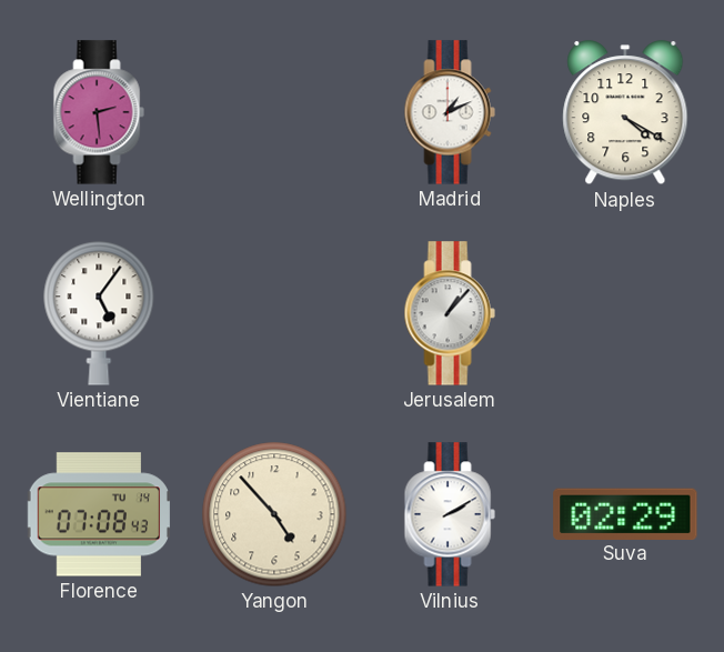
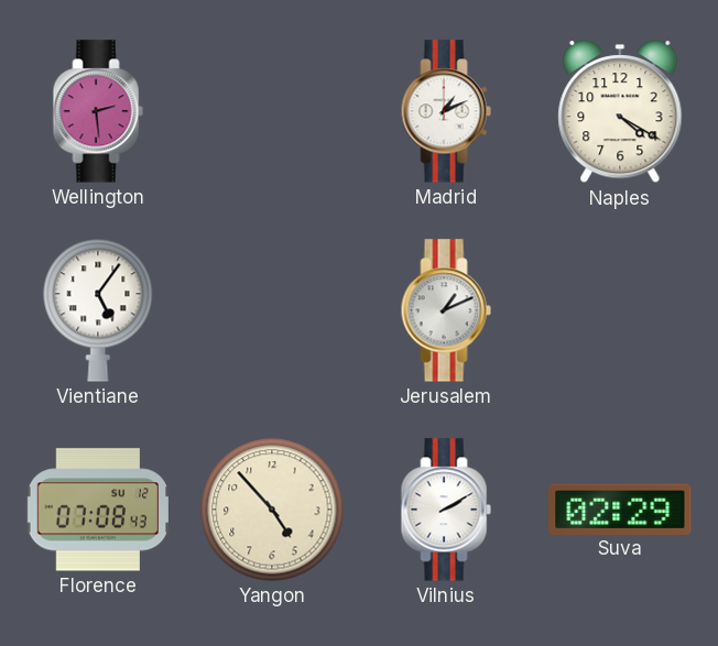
Jerusalem: 1:07 -> 1:11
Florence date: TU 14 -> SU 12
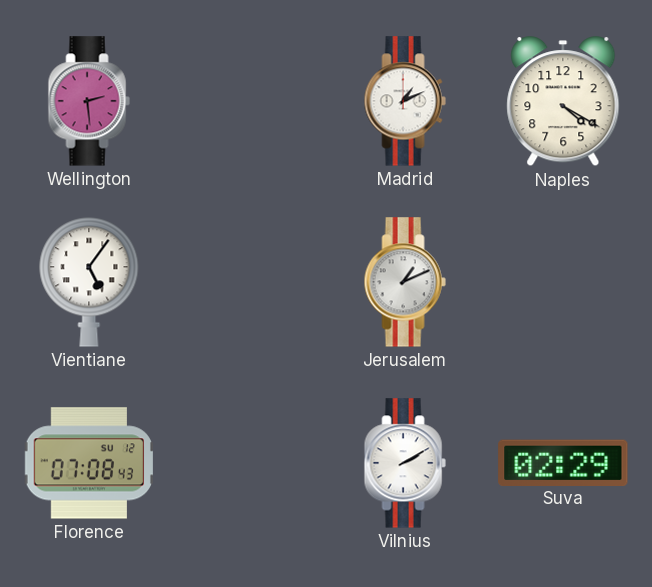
Yangon: 4:53 -> none
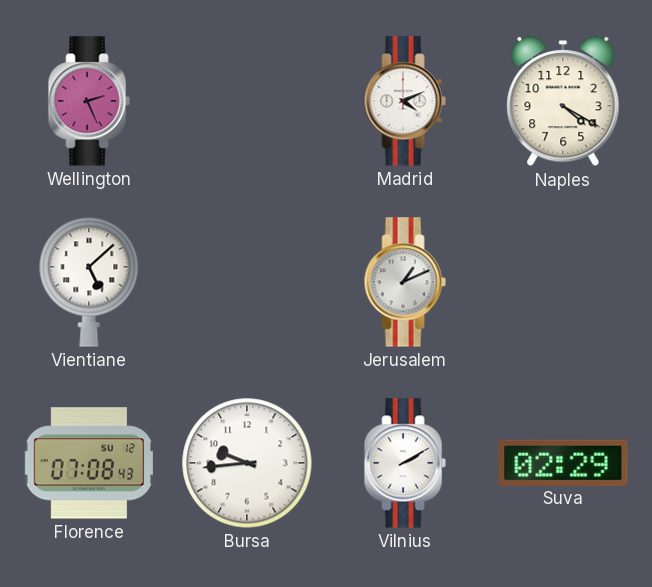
Wellington: 2:29 -> 2:26
Madrid: 1:11 -> 4:11
Vientiane: 5:06 -> 5:08
Bursa: none -> 9:44
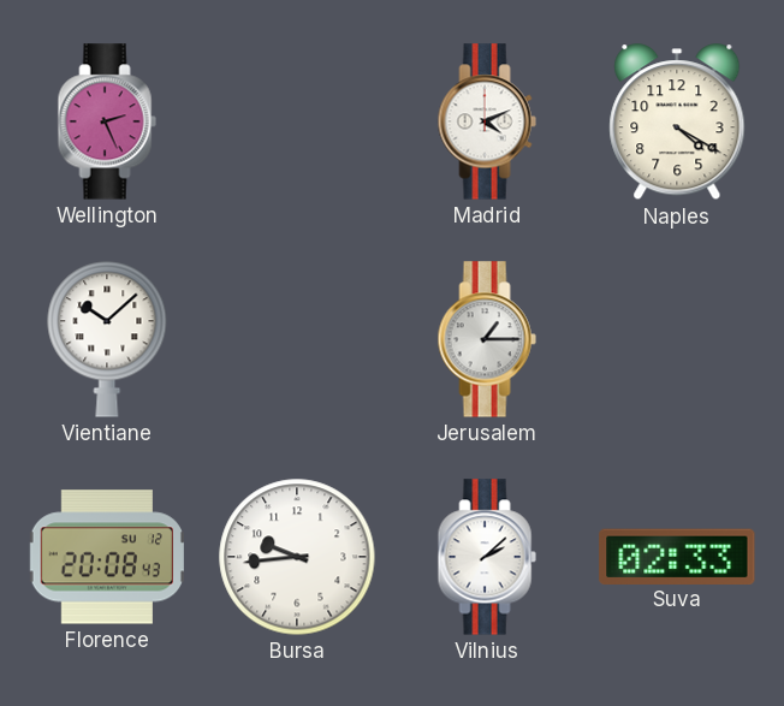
Vientiane: 5:08 -> 10:08
Jerusalem: 1:11 -> 1:15
Florence: 07:08 -> 20:08
Vilnius: 2:10 -> 2:08
Suva: 02:29 -> 02:33
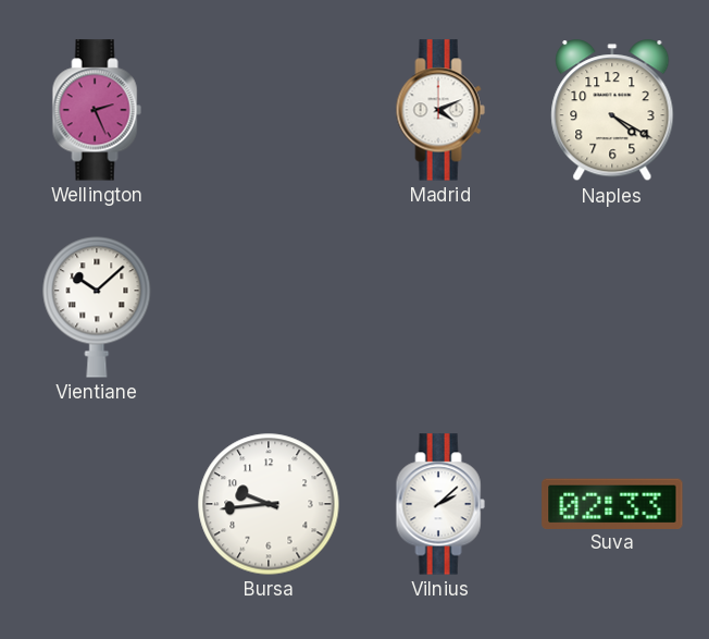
Jerusalem: 1:15 -> none
Florence: 20:08 -> none
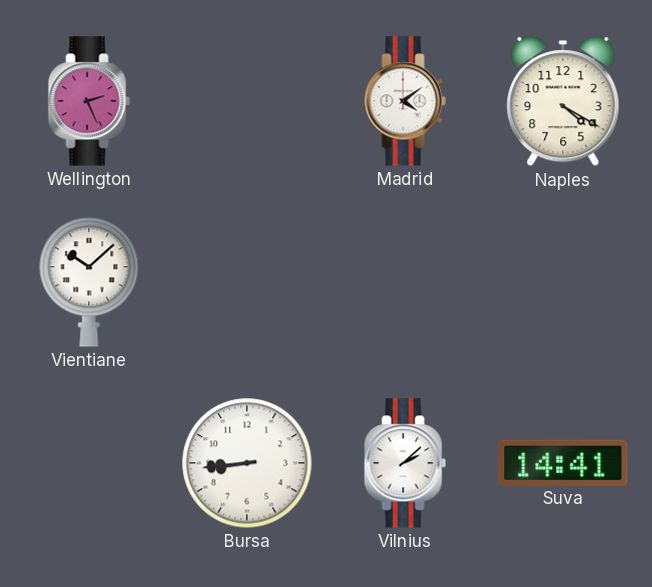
Madrid: 4:11 -> 4:09
Bursa: 9:44 -> 8:44
Suva: 02:33 -> 14:41
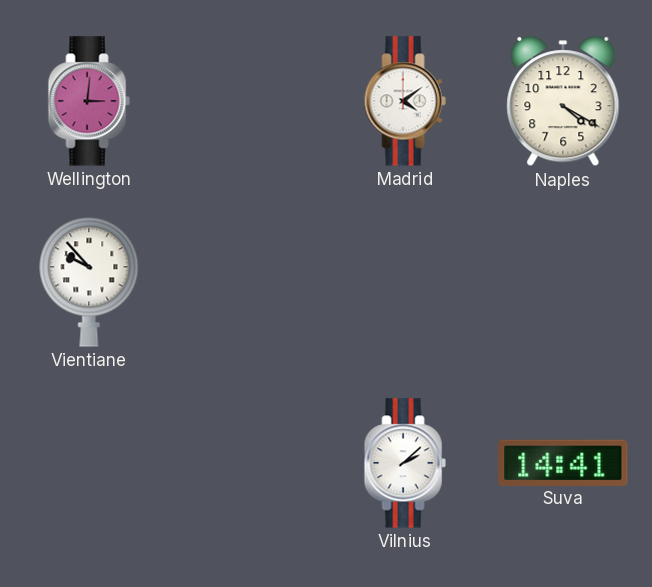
Wellington: 2:26 -> 3:01
Vientiane: 10:08 -> 9:53
Bursa: 8:44 -> none
